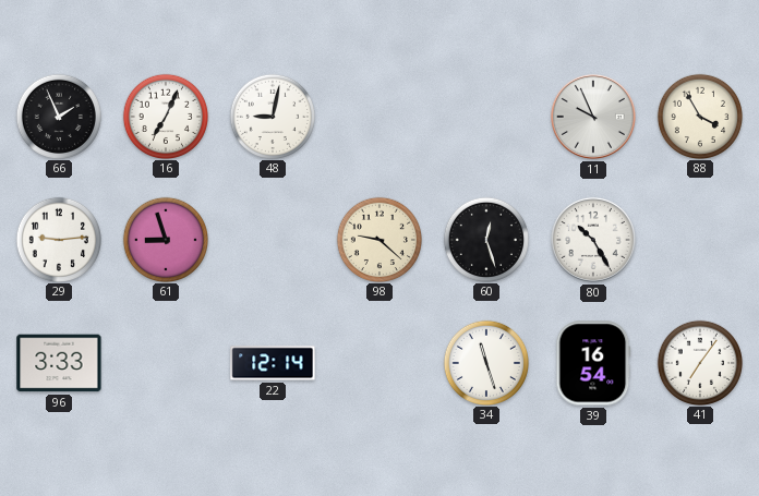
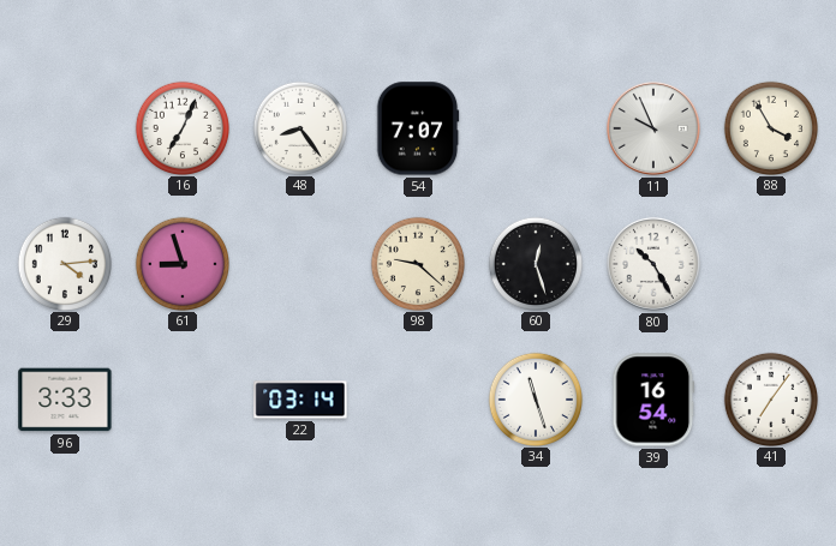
66: 1:56 -> none
48: 9:02 -> 8:24
54: none -> 7:07
29: 9:14 -> 4:14
22: 12:14 -> 03:14
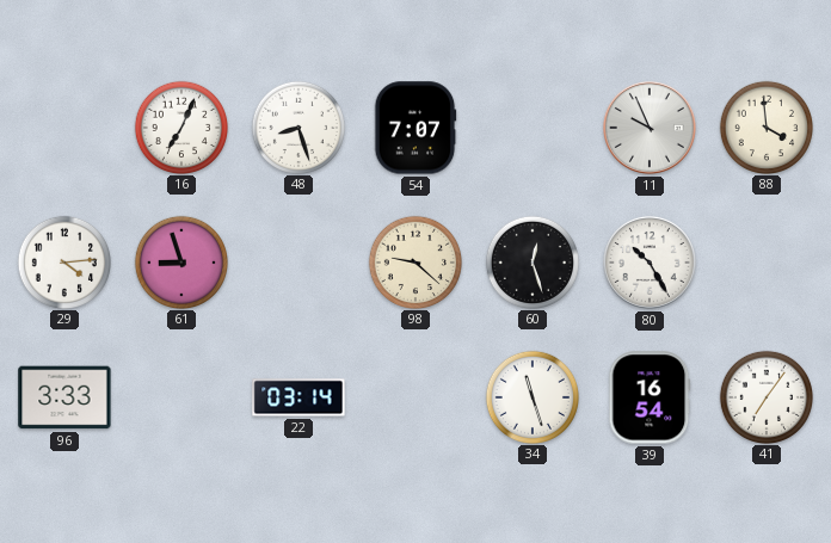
48: 8:24 -> 8:27
88: 3:55 -> 3:59
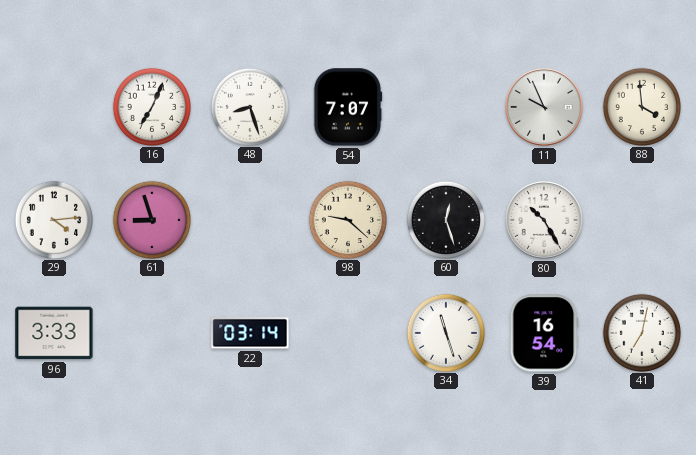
41: 7:06 -> 7:02
